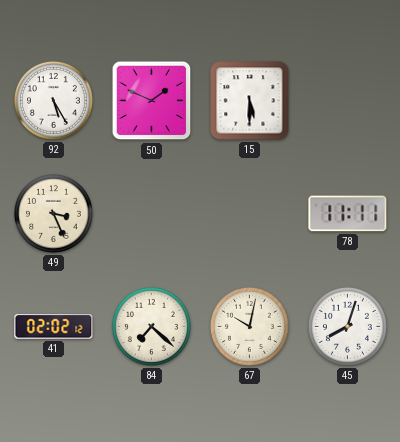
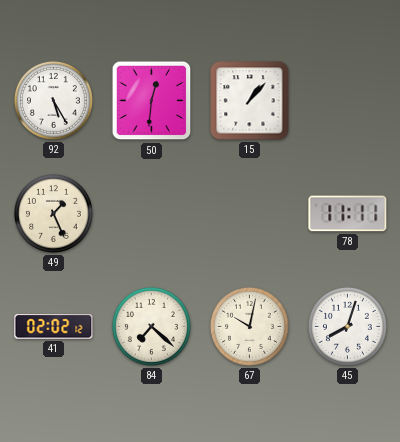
50: 1:49 -> 12:31
15: 5:30 -> 1:07
49: 3:26 -> 1:26
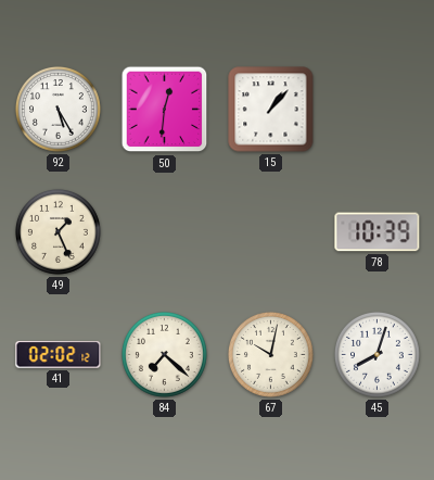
78: 11:11 -> 10:39
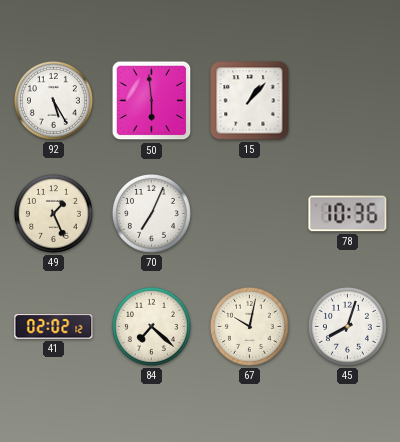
50: 12:31 -> 5:59
70: none -> 7:04
78: 10:39 -> 10:36
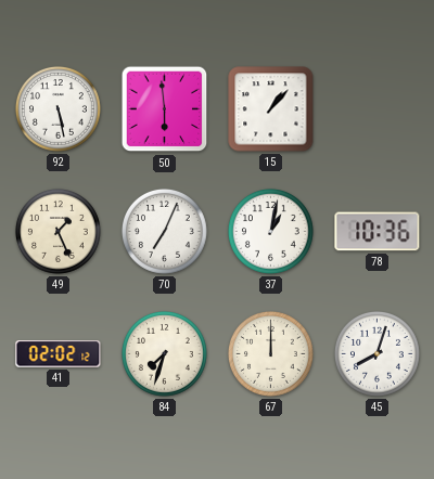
92: 5:25 -> 5:28
37: none -> 1:02
84: 7:22 -> 7:33
67: 10:02 -> 12:00
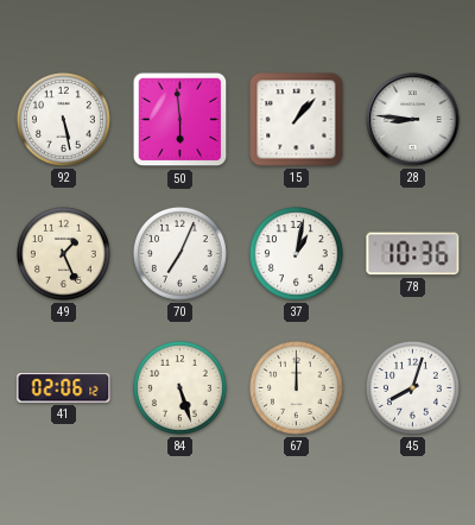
28: none -> 8:46
41: 02:02 -> 02:06
84: 7:33 -> 5:27
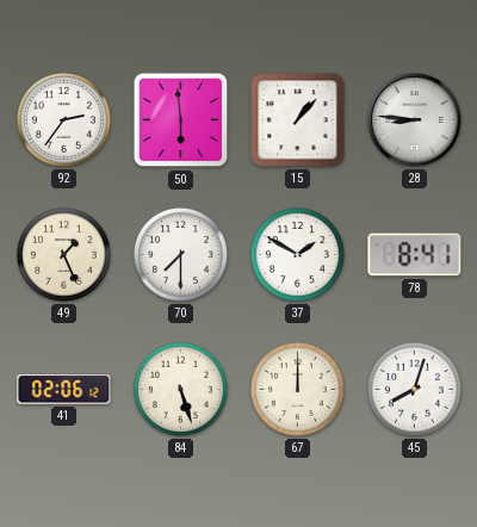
92: 5:28 -> 2:36
70: 7:04 -> 7:30
37: 1:02 -> 1:50
78: 10:36 -> 8:41
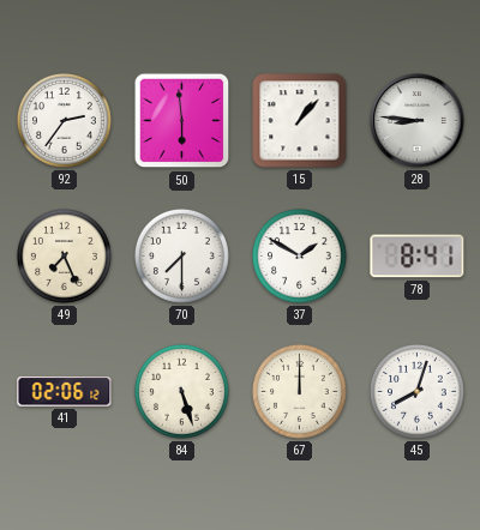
49: 1:26 -> 7:26
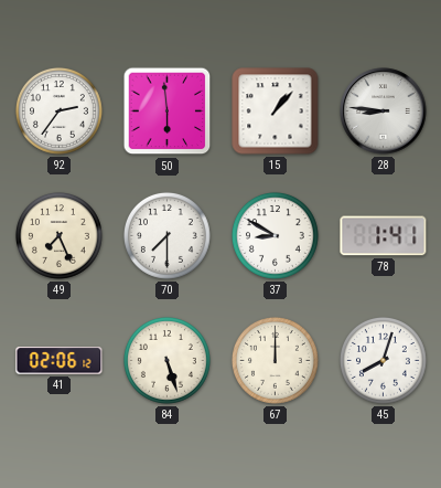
37: 1:50 -> 8:50
78: 8:41 -> 1:41
